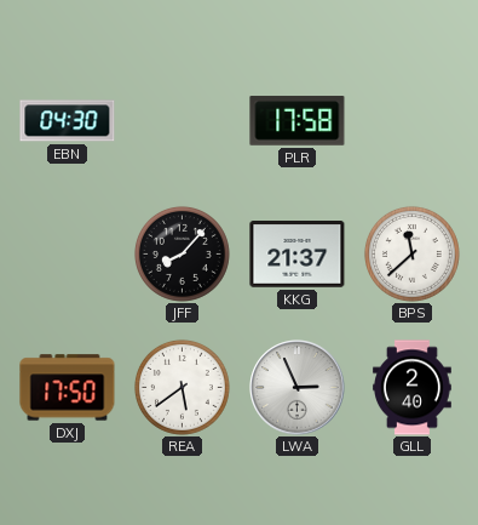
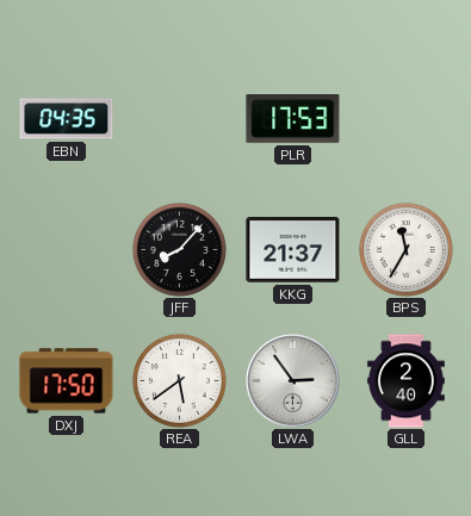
EBN: 04:30 -> 04:35
PLR: 17:58 -> 17:53
BPS: 11:38 -> 11:35
LWA: 2:56 -> 2:54
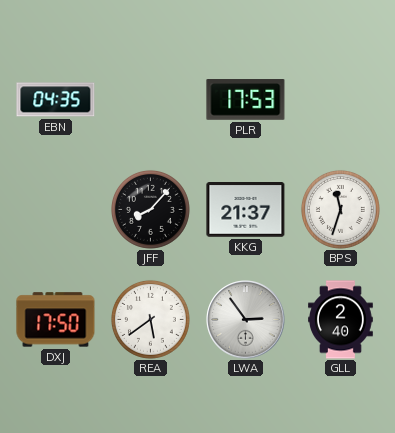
BPS: 11:35 -> 11:33
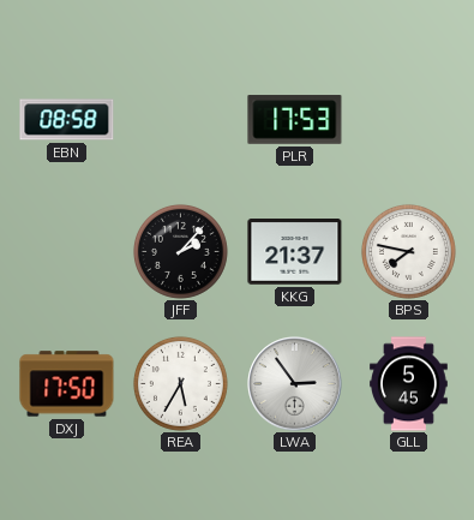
EBN: 04:35 -> 08:58
JFF: 8:07 -> 2:07
BPS: 11:33 -> 7:47
REA: 5:39 -> 5:35
GLL: 2:40 -> 5:45
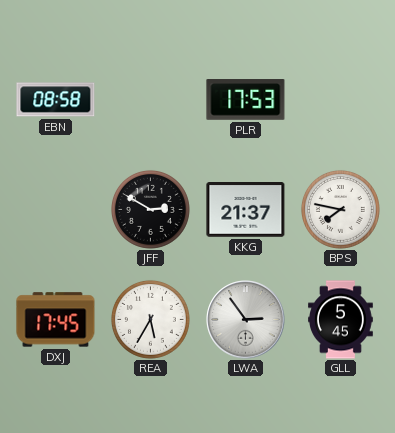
JFF: 2:07 -> 2:50
DXJ: 17:50 -> 17:45
